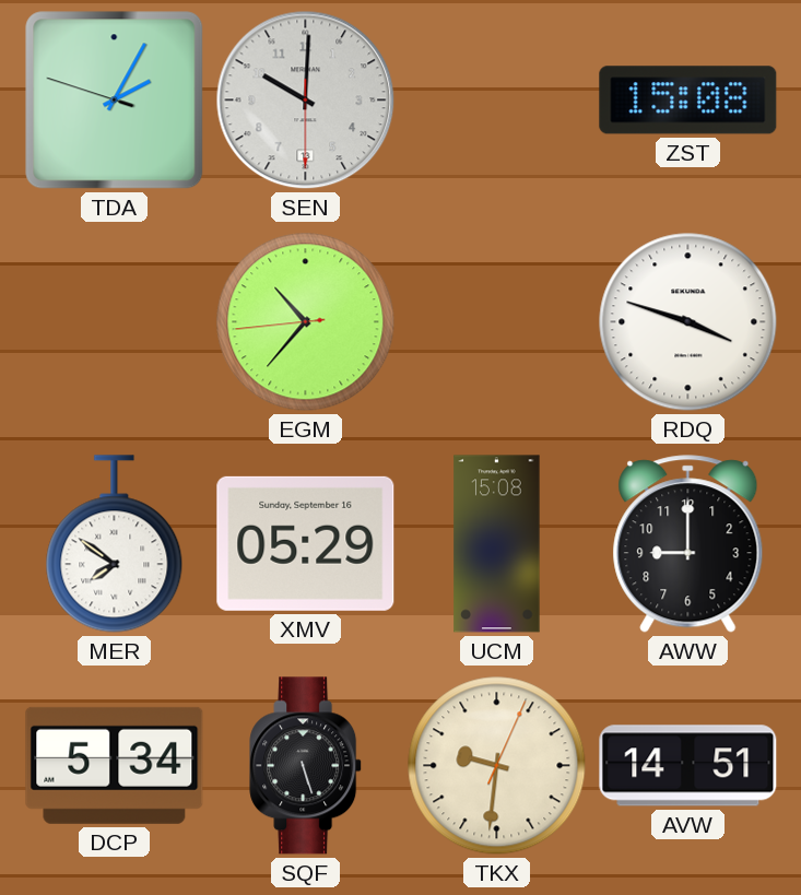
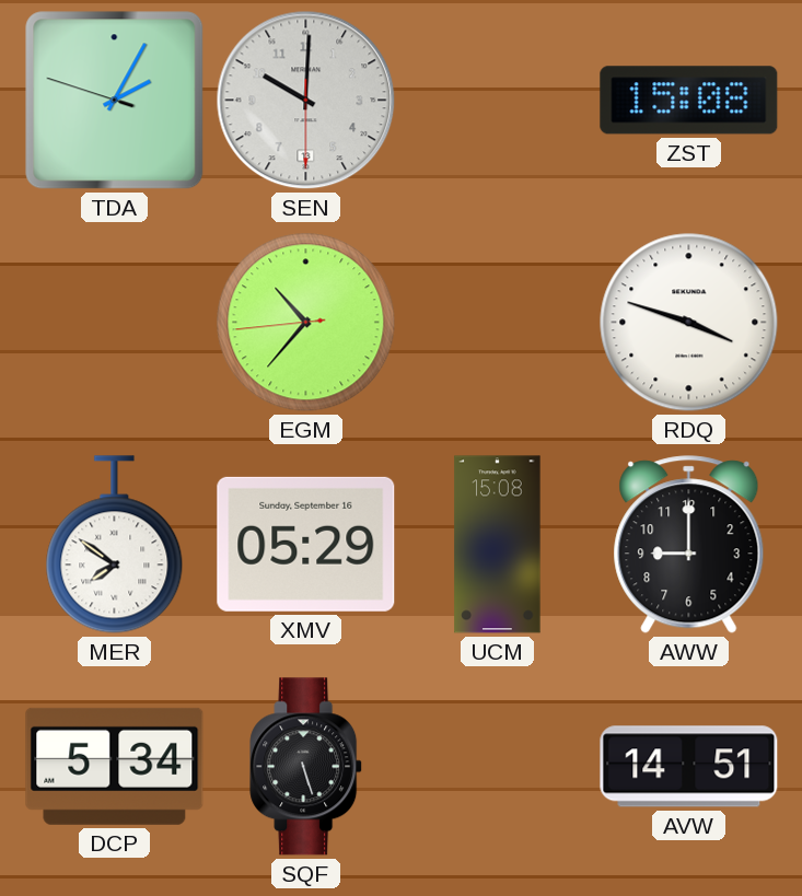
TKX: 9:31 -> none
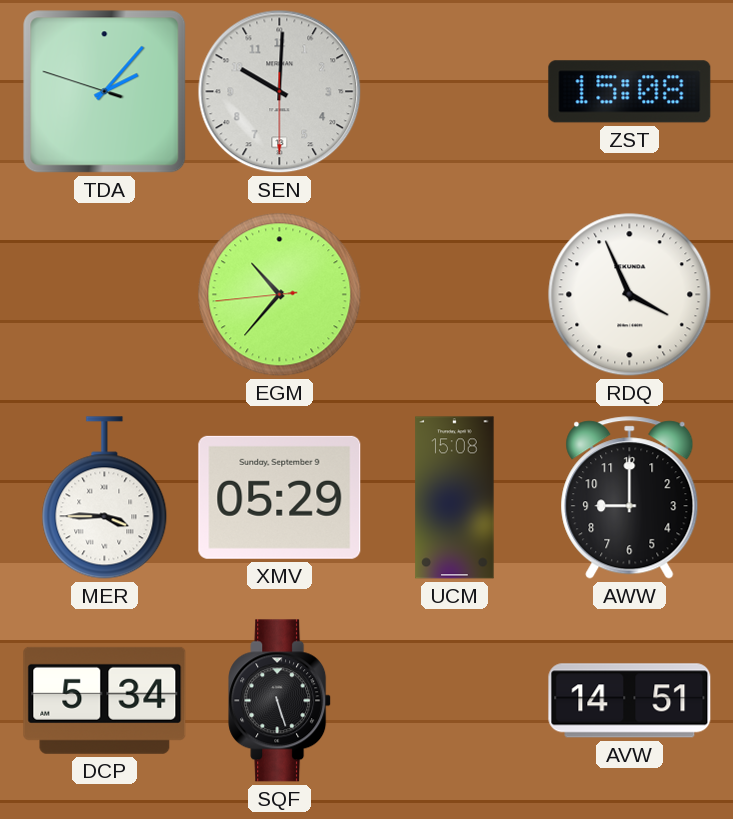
TDA: 2:04 -> 2:06
RDQ: 3:48 -> 3:56
MER: 7:51 -> 3:45
XMV date: Sunday, September 16 -> Sunday, September 9
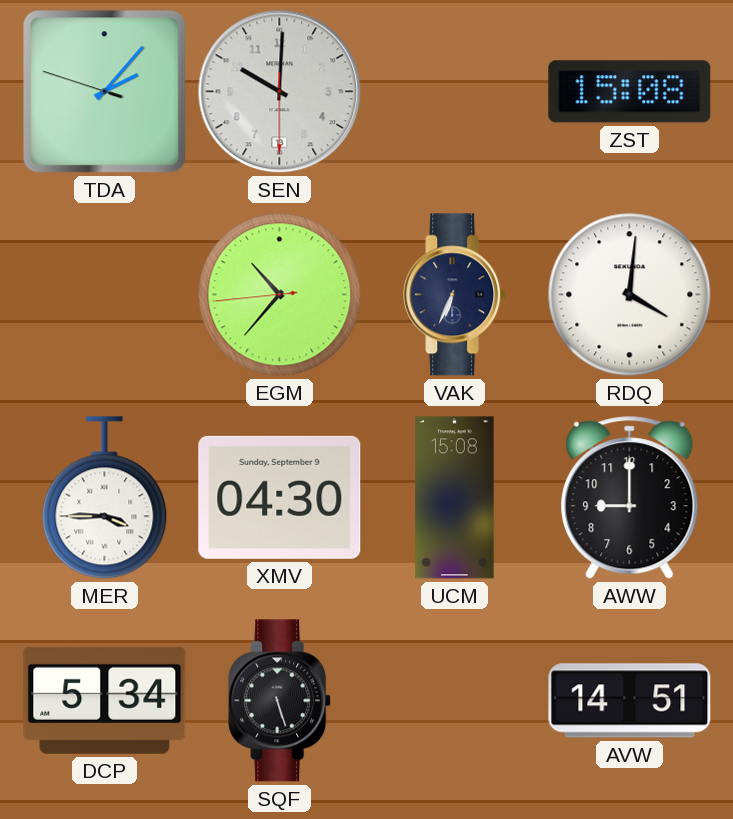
VAK: none -> 6:34
RDQ: 3:56 -> 4:01
XMV: 05:29 -> 04:30
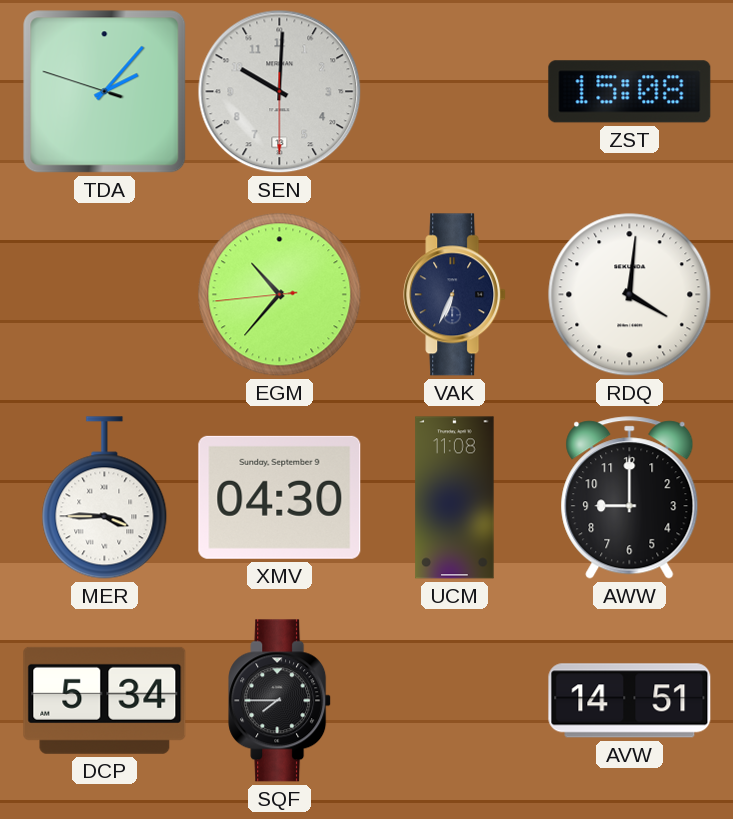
UCM: 15:08 -> 11:08
SQF: 5:27 -> 7:45
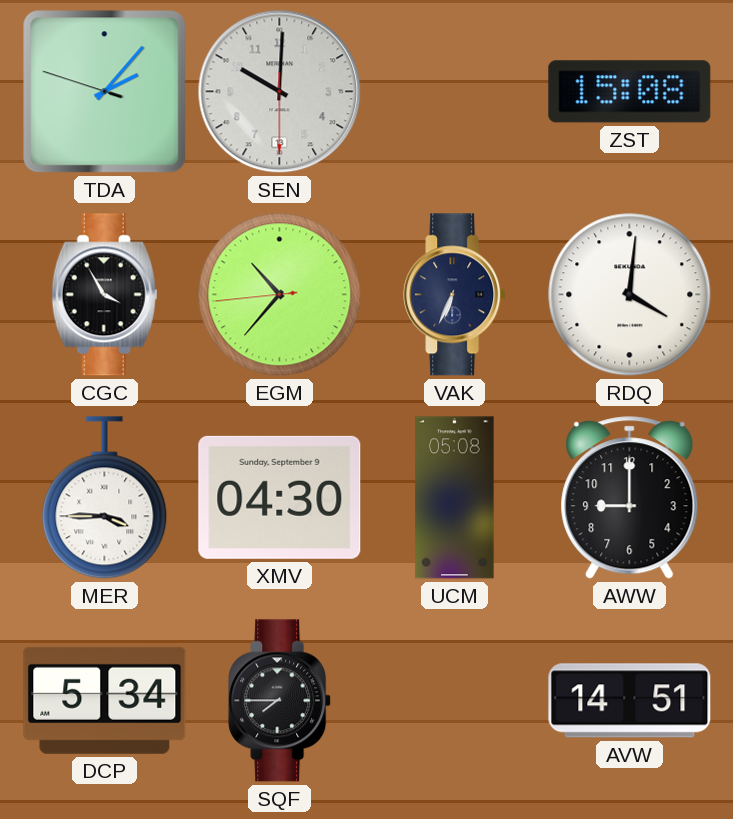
CGC: none -> 3:55
UCM: 11:08 -> 05:08
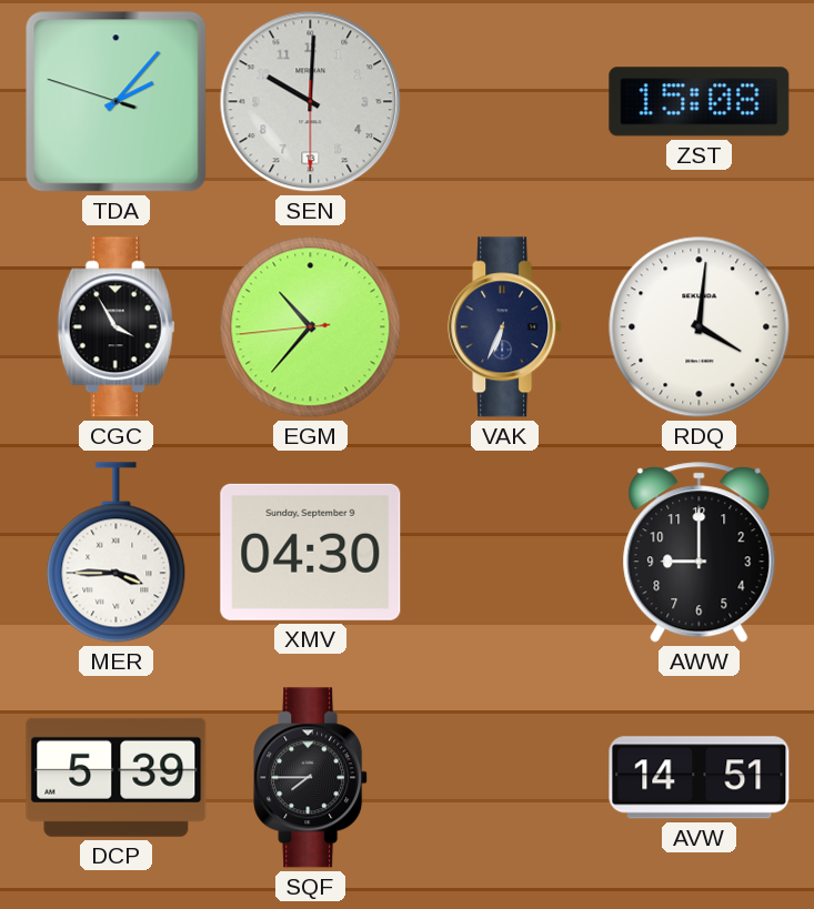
UCM: 05:08 -> none
DCP: 5:34 -> 5:39
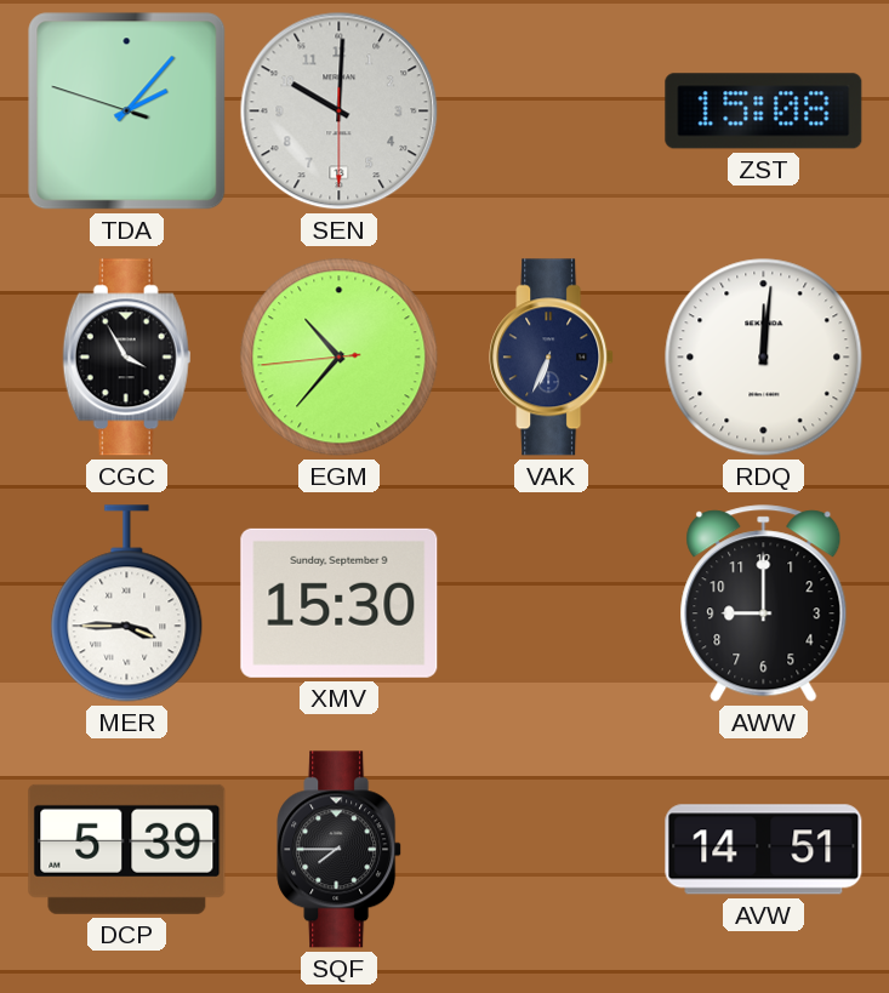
RDQ: 4:01 -> 12:01
XMV: 04:30 -> 15:30
